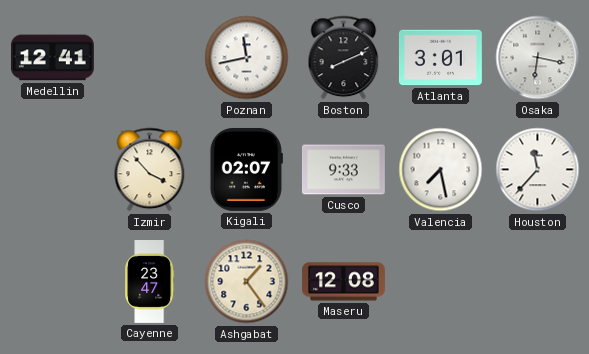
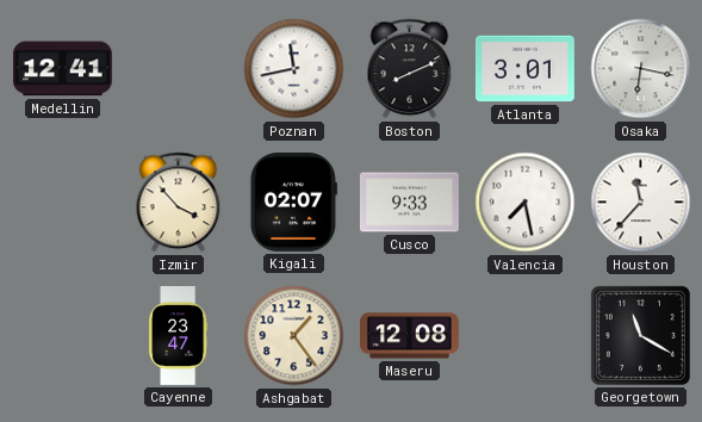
Georgetown: none -> 11:20
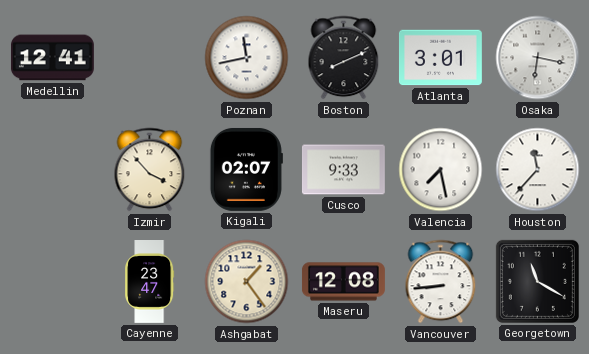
Vancouver: none -> 8:44
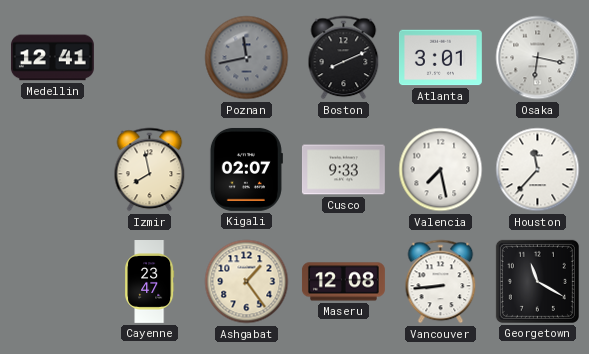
Poznan dial: white -> grey
Izmir: 3:53 -> 7:58
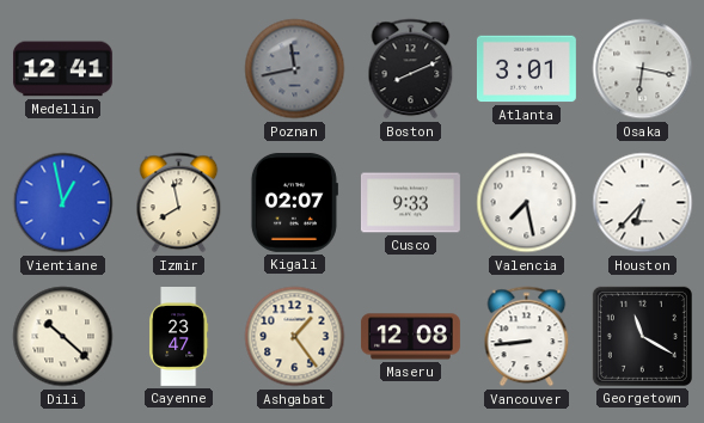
Vientiane: none -> 12:58
Houston: 11:37 -> 6:37
Dili: none -> 10:22
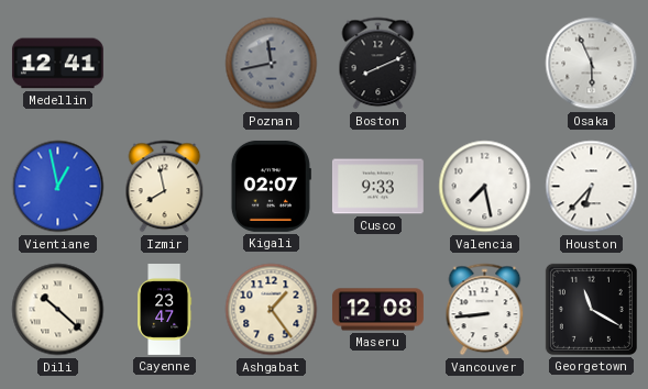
Atlanta: 3:01 -> none
Osaka: 6:17 -> 5:56
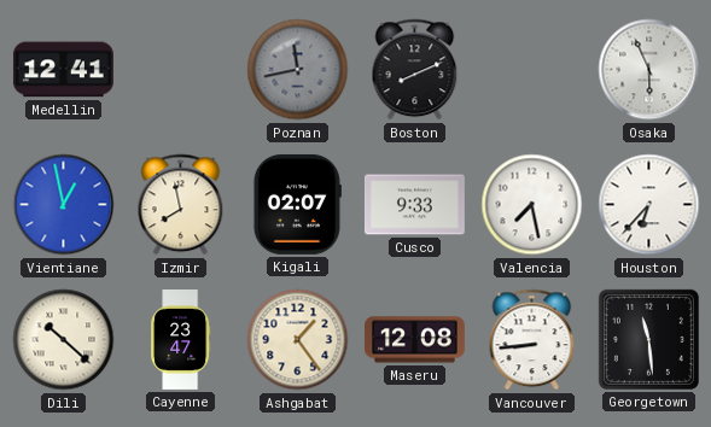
Georgetown: 11:20 -> 11:29
